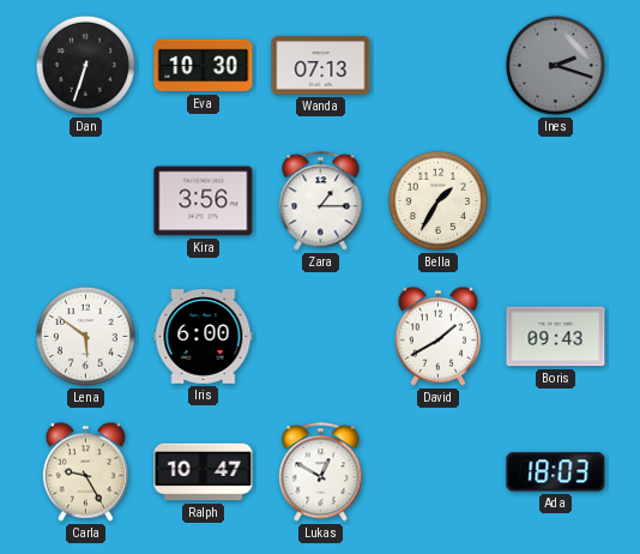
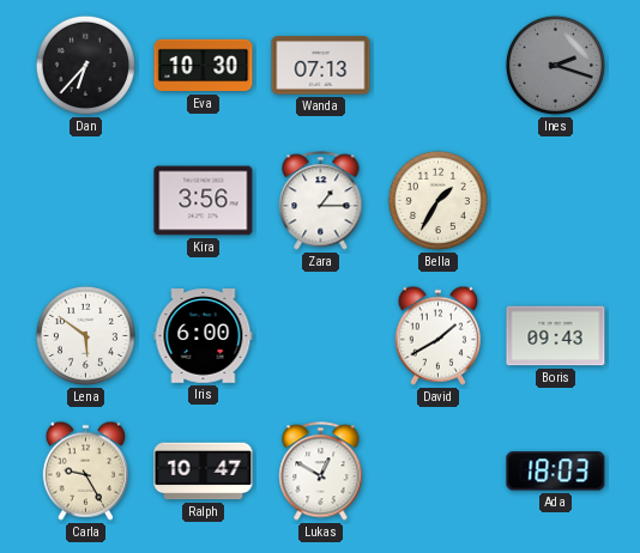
Dan: 6:33 -> 6:37
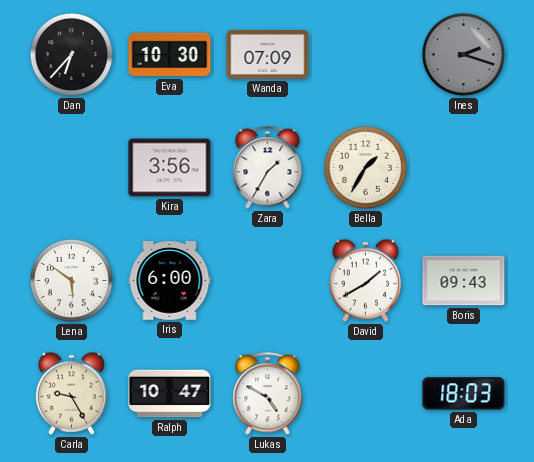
Wanda: 07:13 -> 07:09
Zara: 1:15 -> 1:35
Lukas: 12:50 -> 4:50
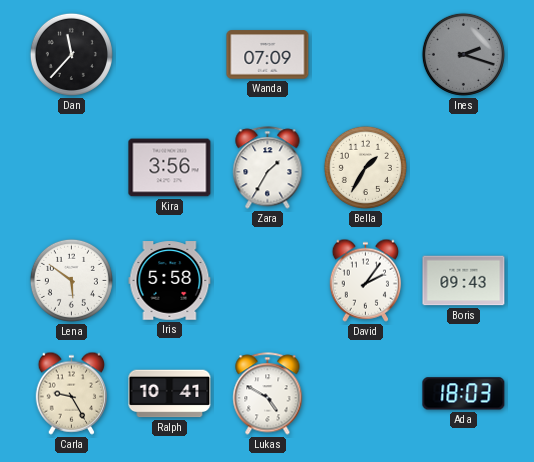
Dan: 6:37 -> 11:37
Eva: 10:30 -> none
Iris: 6:00 -> 5:58
David: 1:40 -> 2:06
Ralph: 10:47 -> 10:41
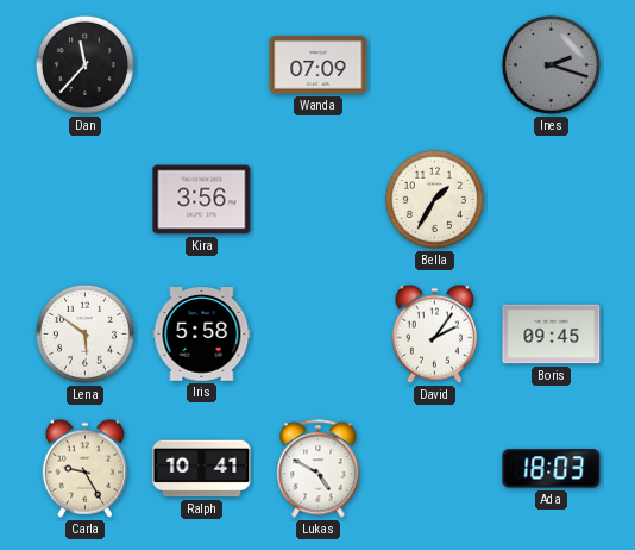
Zara: 1:35 -> none
Boris: 09:43 -> 09:45
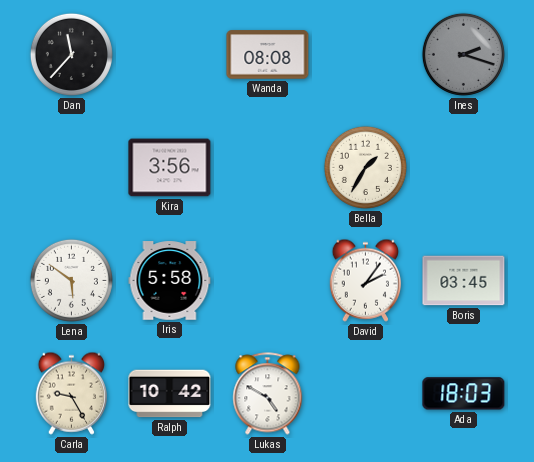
Wanda: 07:09 -> 08:08
Boris: 09:45 -> 03:45
Ralph: 10:41 -> 10:42
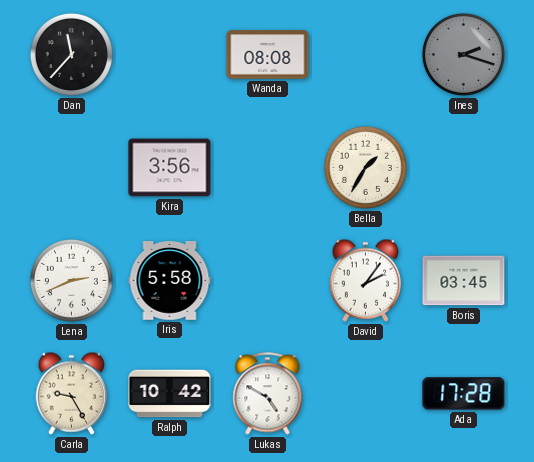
Lena: 5:51 -> 2:41
Ada: 18:03 -> 17:28
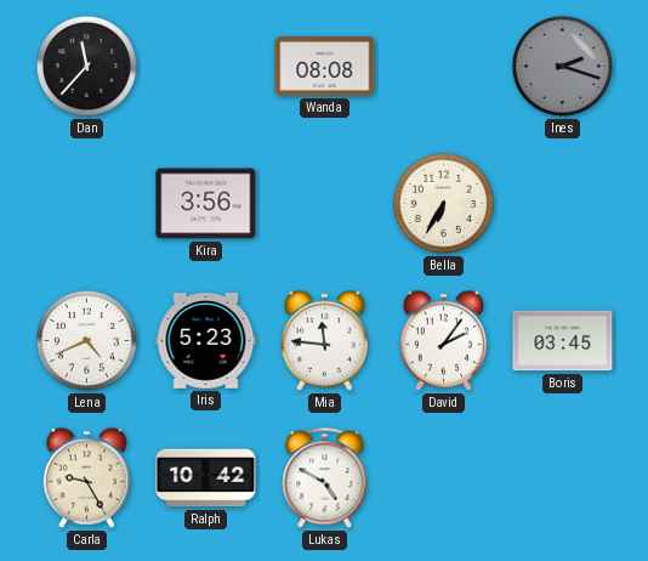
Bella: 1:35 -> 6:35
Lena: 2:41 -> 4:41
Iris: 5:58 -> 5:23
Mia: none -> 11:46
Ada: 17:28 -> none
